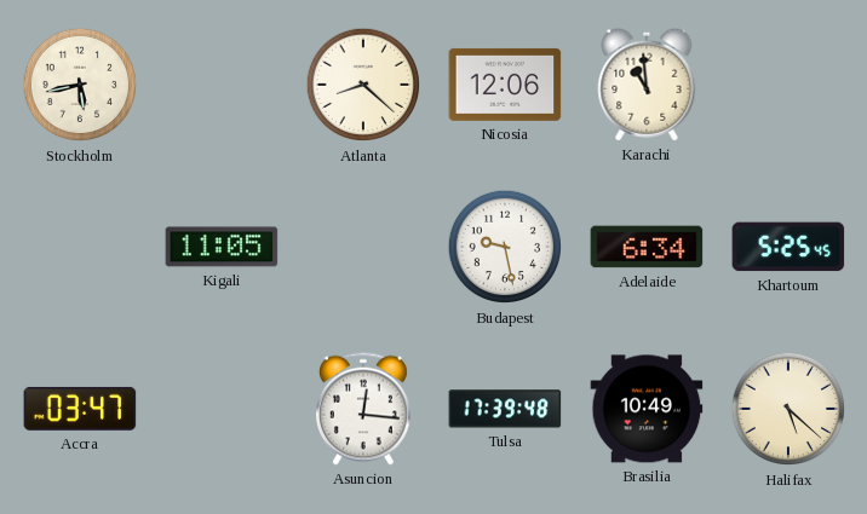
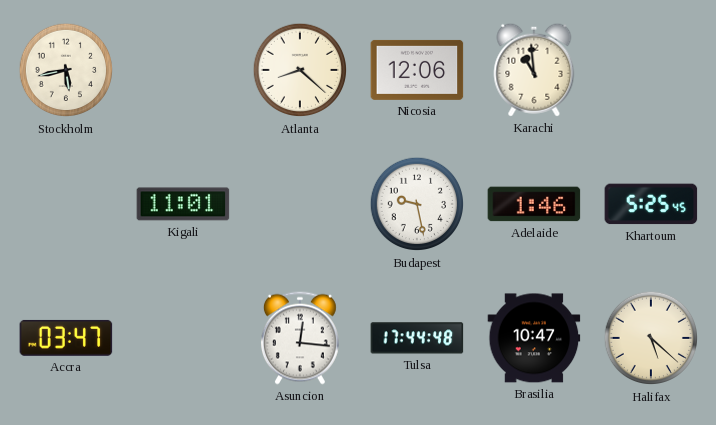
Kigali: 11:05 -> 11:01
Adelaide: 6:34 -> 1:46
Tulsa: 17:39 -> 17:44
Brasilia: 10:49 -> 10:47
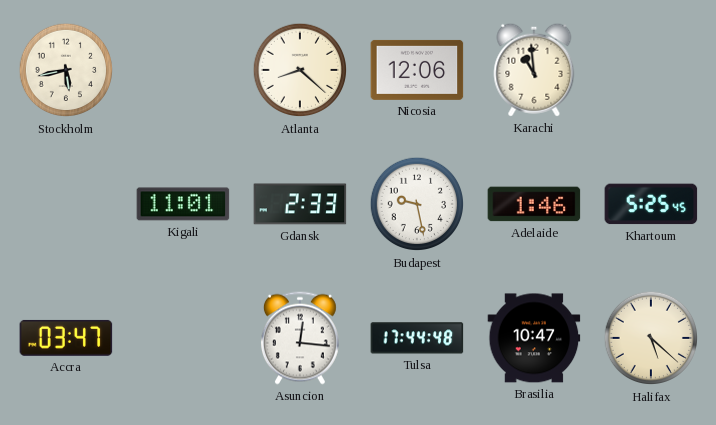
Gdansk: none -> 2:33
